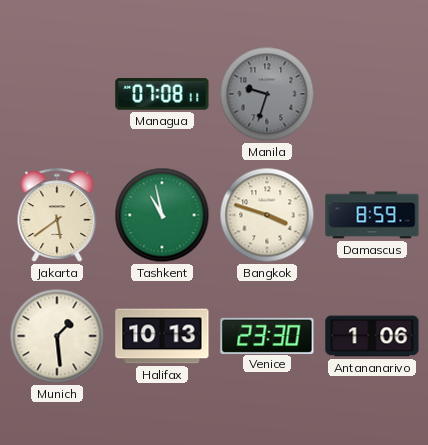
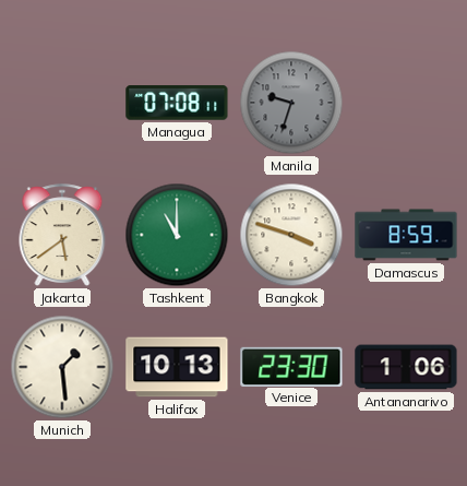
Tashkent: 10:58 -> 11:00
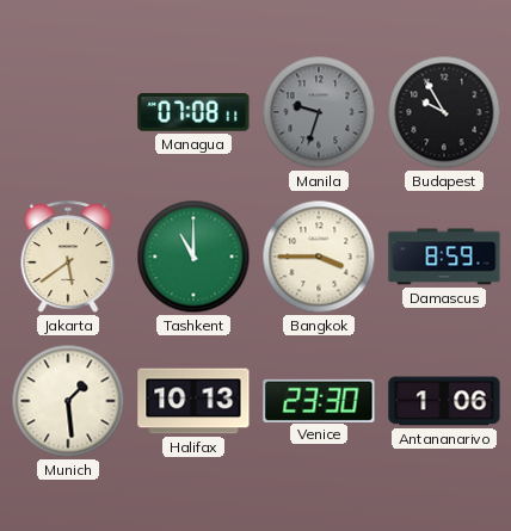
Budapest: none -> 9:55
Bangkok: 3:48 -> 3:45
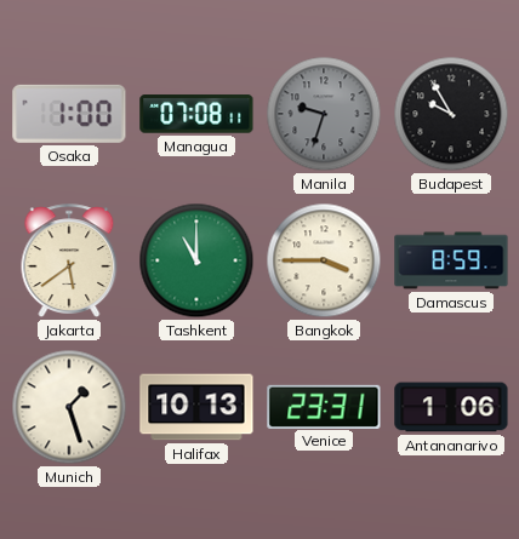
Osaka: none -> 1:00
Munich: 1:29 -> 1:27
Venice: 23:30 -> 23:31
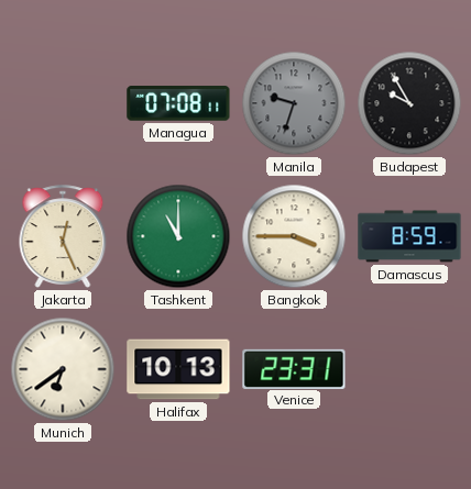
Osaka: 1:00 -> none
Jakarta: 5:39 -> 12:26
Munich: 1:27 -> 6:39
Antananarivo: 1:06 -> none
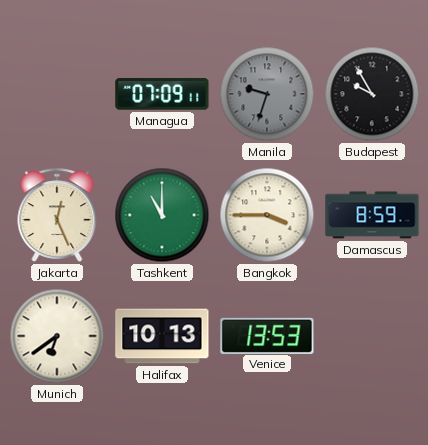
Managua: 07:08 -> 07:09
Venice: 23:31 -> 13:53
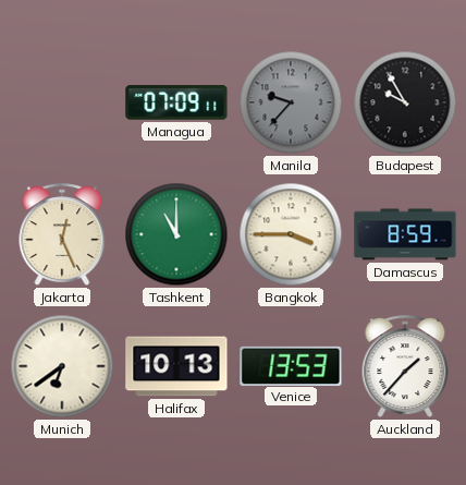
Manila: 9:33 -> 9:37
Auckland: none -> 1:37
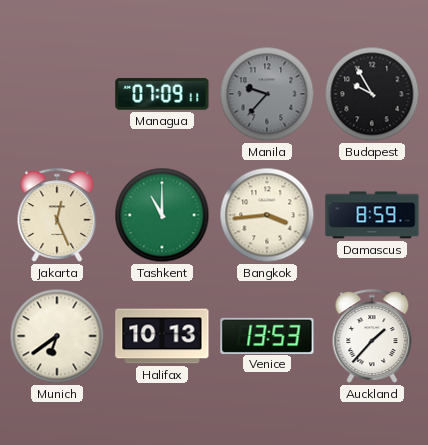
Bangkok: 3:45 -> 3:44
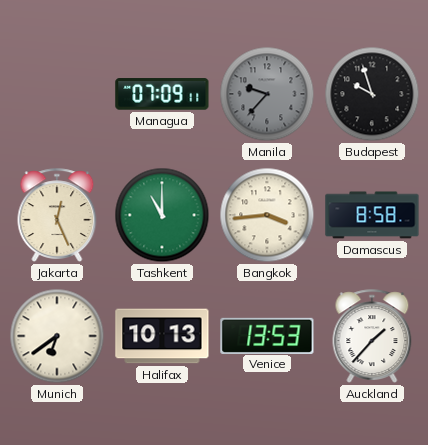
Budapest: 9:55 -> 9:57
Damascus: 8:59 -> 8:58
